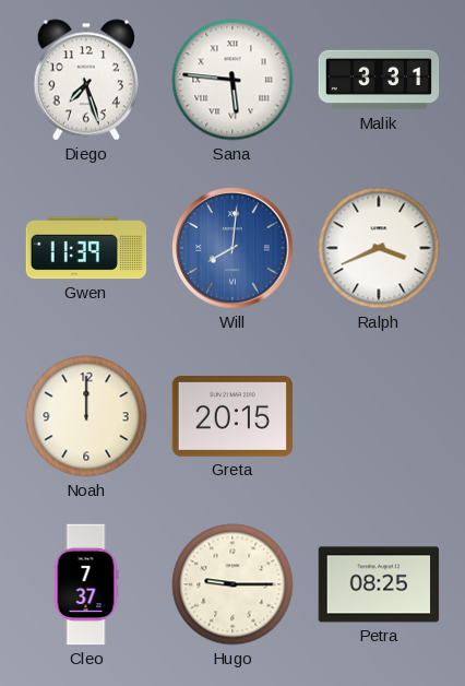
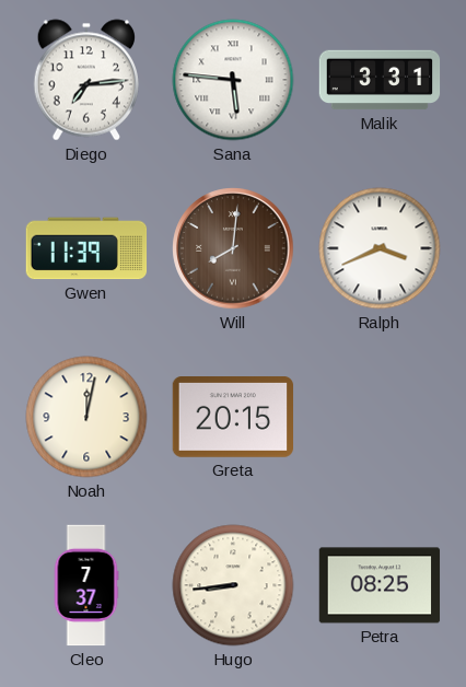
Diego: 7:27 -> 7:14
Will dial: blue -> brown
Noah: 12:00 -> 12:02
Hugo: 9:15 -> 8:44
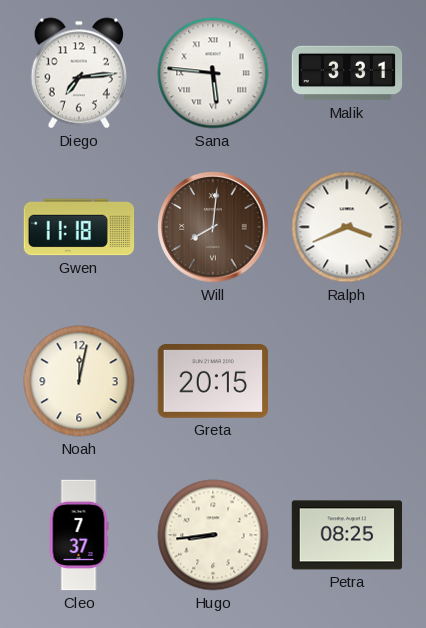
Gwen: 11:39 -> 11:18
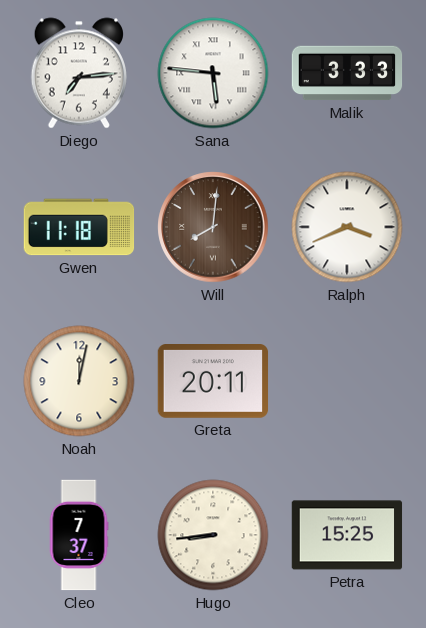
Malik: 3:31 -> 3:33
Greta: 20:15 -> 20:11
Petra: 08:25 -> 15:25
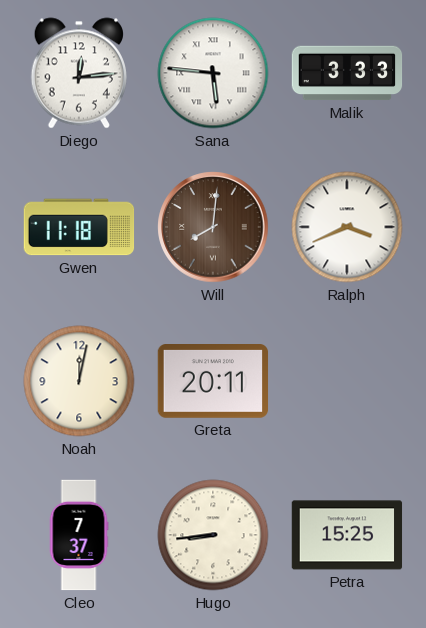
Diego: 7:14 -> 12:14
